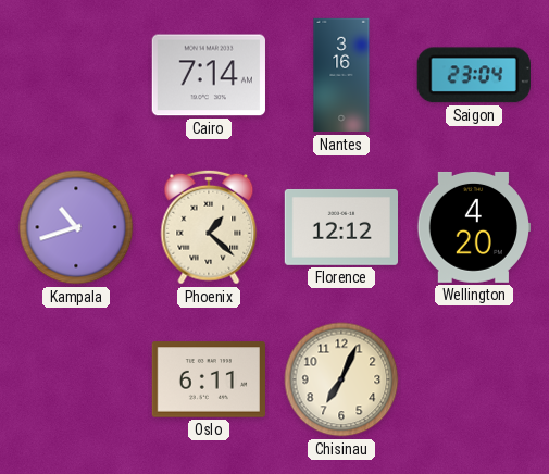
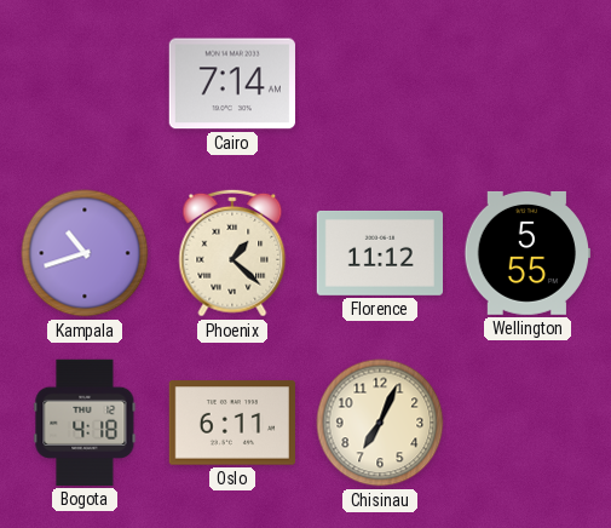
Nantes: 3:16 -> none
Saigon: 23:04 -> none
Florence: 12:12 -> 11:12
Wellington: 4:20 -> 5:55
Bogota: none -> 4:18
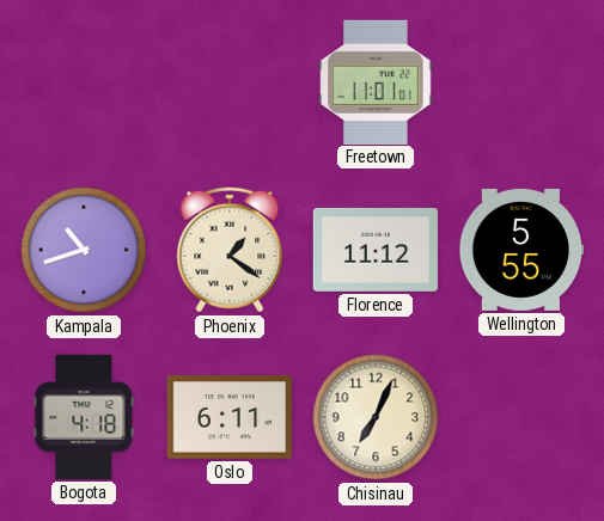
Cairo: 7:14 -> none
Freetown: none -> 11:01
Phoenix: 1:22 -> 1:21
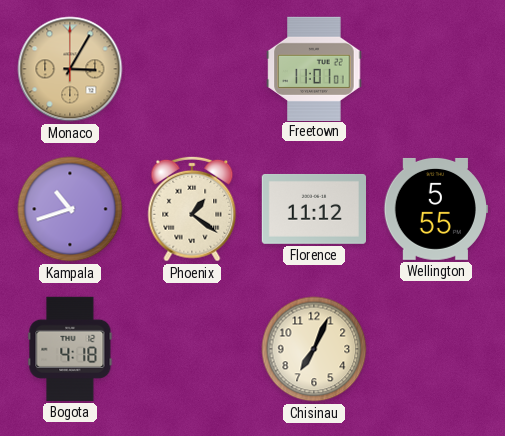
Monaco: none -> 3:05
Oslo: 6:11 -> none
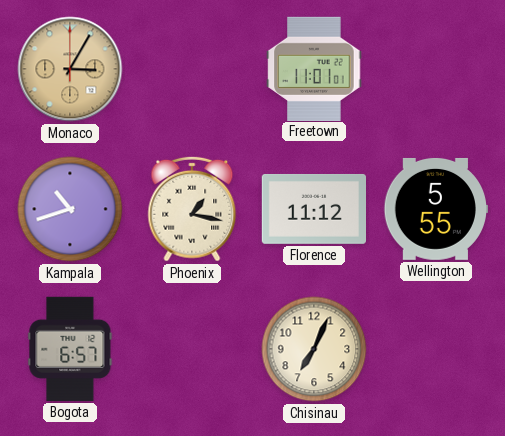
Phoenix: 1:21 -> 1:17
Bogota: 4:18 -> 6:57
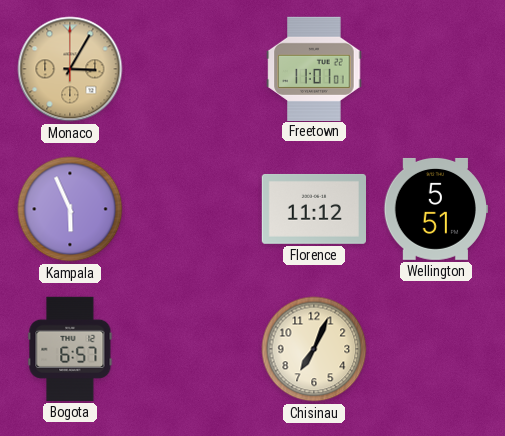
Kampala: 10:42 -> 5:56
Phoenix: 1:17 -> none
Wellington: 5:55 -> 5:51
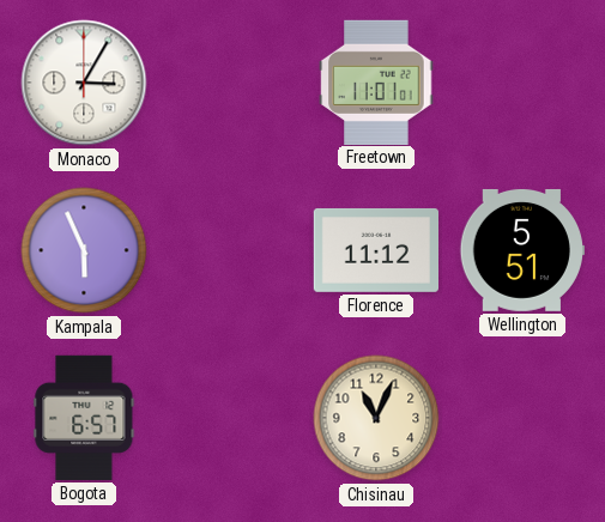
Monaco dial: champagne -> white
Chisinau: 7:04 -> 11:04
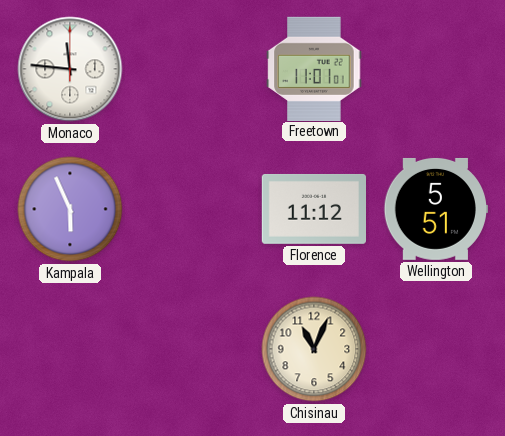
Monaco: 3:05 -> 11:46
Bogota: 6:57 -> none
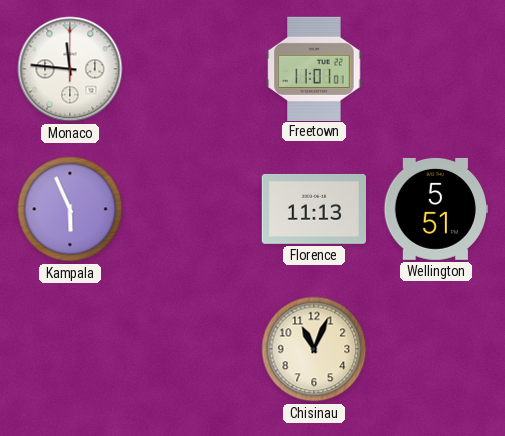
Florence: 11:12 -> 11:13
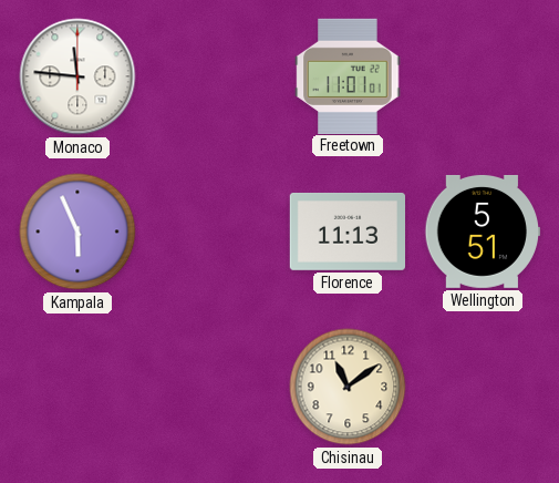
Chisinau: 11:04 -> 11:09
